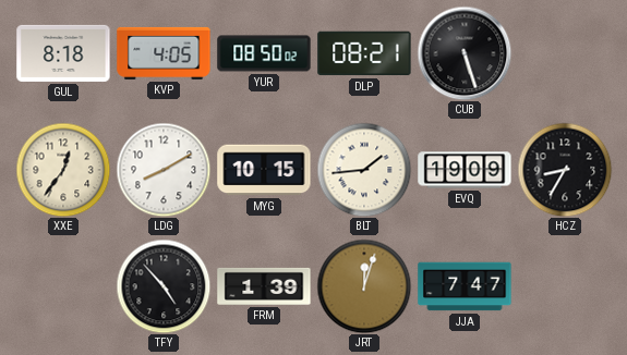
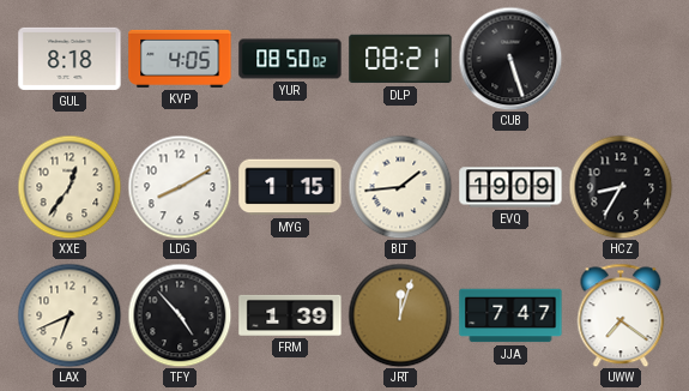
MYG: 10:15 -> 1:15
LAX: none -> 6:41
UWW: none -> 7:21
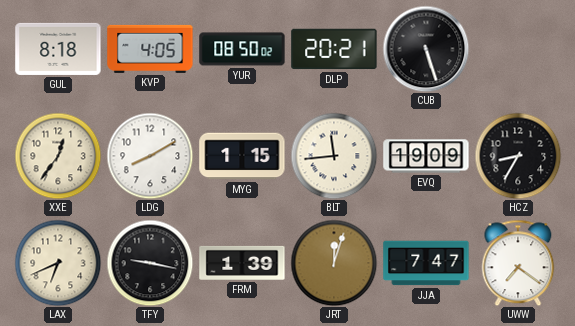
DLP: 08:21 -> 20:21
BLT: 1:44 -> 11:44
TFY: 4:53 -> 9:17
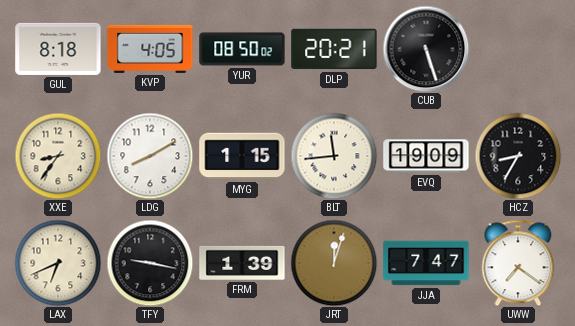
XXE: 12:36 -> 8:36
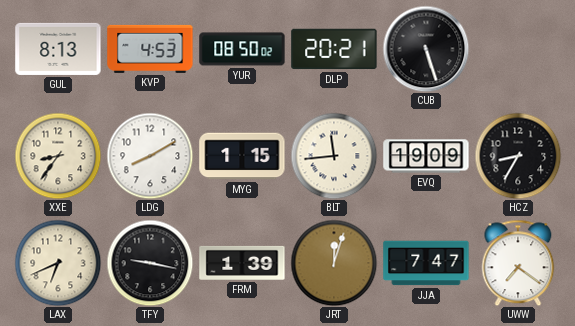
GUL: 8:18 -> 8:13
KVP: 4:05 -> 4:53
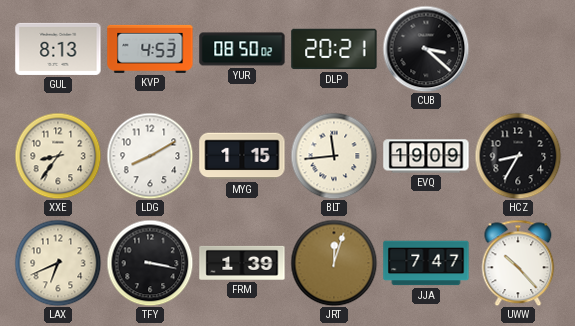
CUB: 5:27 -> 3:22
TFY: 9:17 -> 3:17
UWW: 7:21 -> 10:23
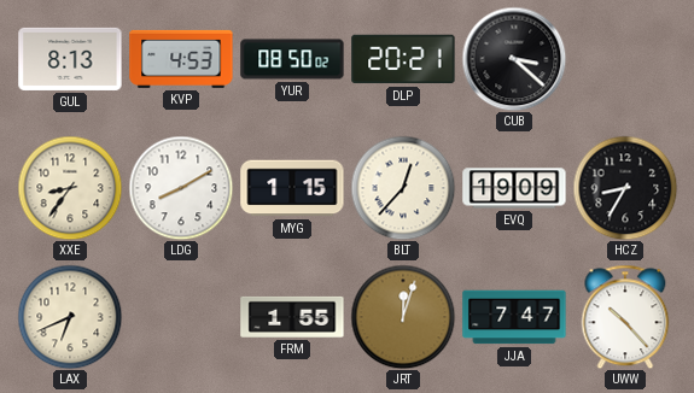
BLT: 11:44 -> 12:37
TFY: 3:17 -> none
FRM: 1:39 -> 1:55
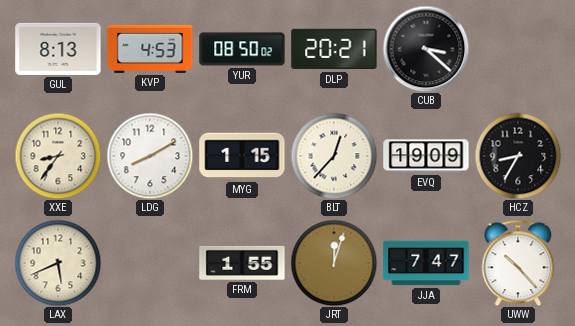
LAX: 6:41 -> 5:41
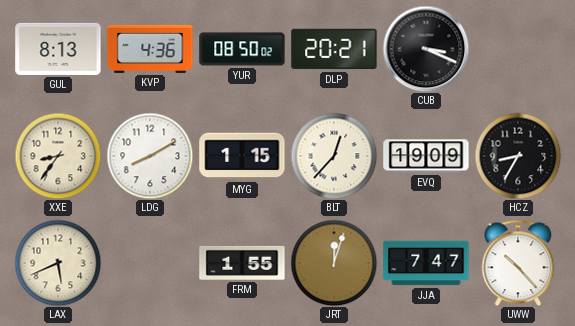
KVP: 4:53 -> 4:36
CUB: 3:22 -> 3:19
